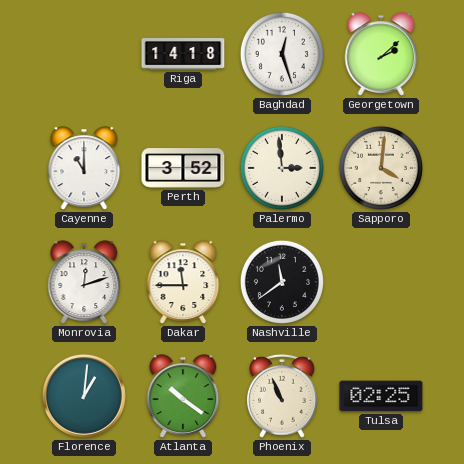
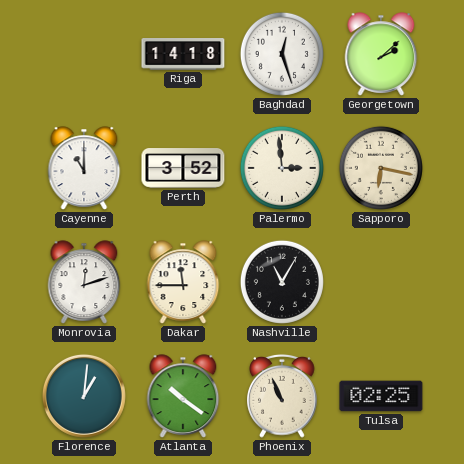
Sapporo: 4:01 -> 6:17
Nashville: 11:39 -> 11:05
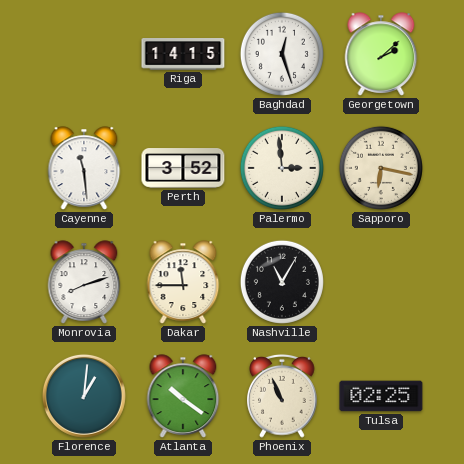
Riga: 14:18 -> 14:15
Cayenne: 11:00 -> 11:29
Monrovia: 12:12 -> 8:12
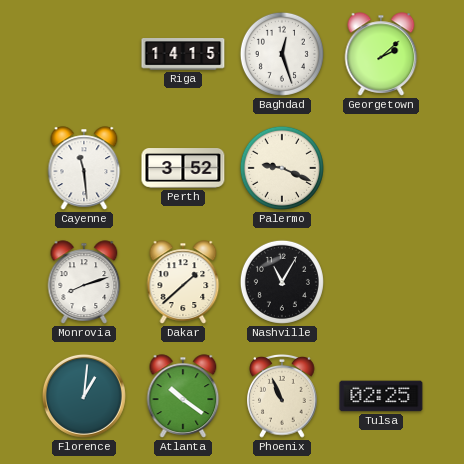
Palermo: 2:59 -> 9:19
Sapporo: 6:17 -> none
Dakar: 11:45 -> 1:38
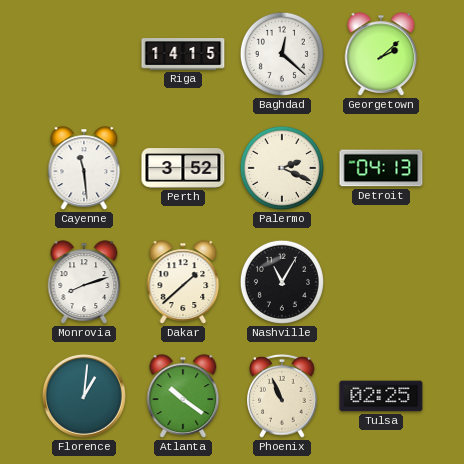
Baghdad: 12:27 -> 12:22
Palermo: 9:19 -> 2:19
Detroit: none -> 04:13
